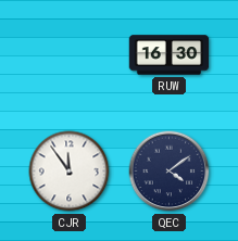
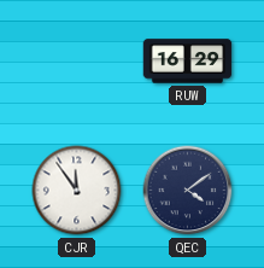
RUW: 16:30 -> 16:29
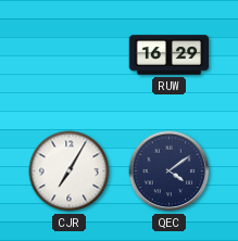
CJR: 11:54 -> 7:05
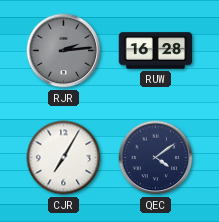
RJR: none -> 2:14
RUW: 16:29 -> 16:28
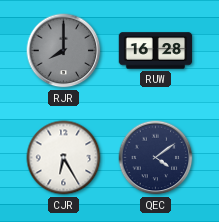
RJR: 2:14 -> 8:00
CJR: 7:05 -> 6:25
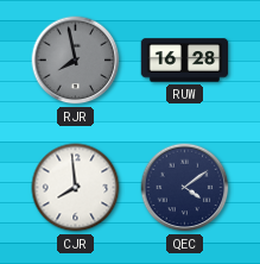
RJR: 8:00 -> 7:58
CJR: 6:25 -> 7:59
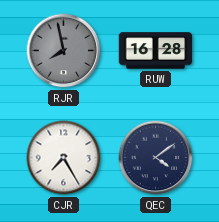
CJR: 7:59 -> 7:25
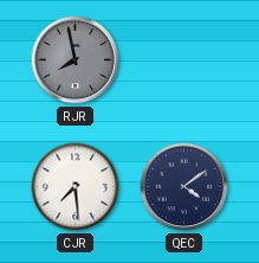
RUW: 16:28 -> none
CJR: 7:25 -> 7:29
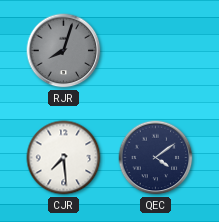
RJR: 7:58 -> 8:03
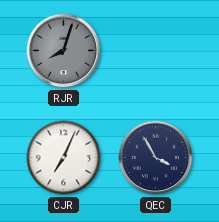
CJR: 7:29 -> 7:04
QEC: 4:09 -> 3:55
